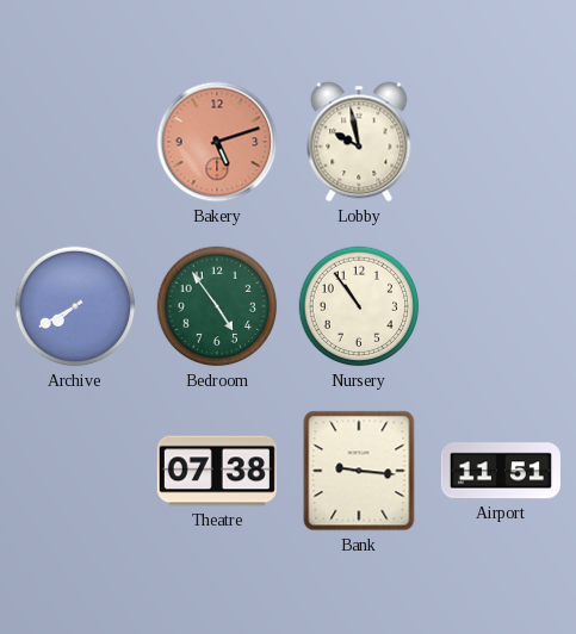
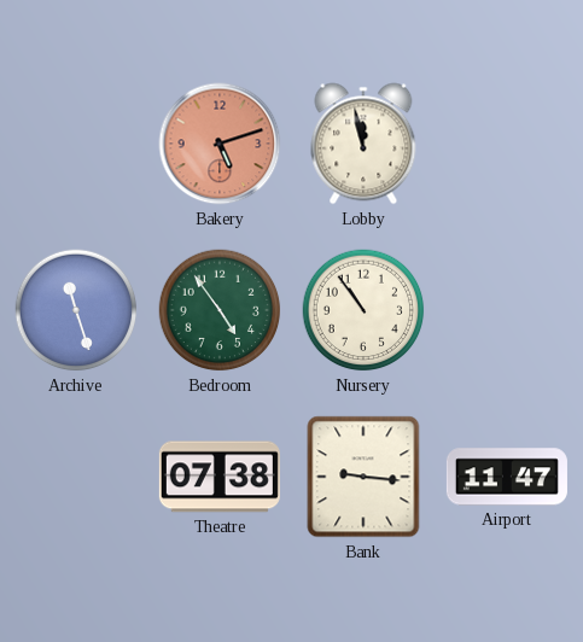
Lobby: 9:58 -> 11:58
Archive: 7:40 -> 11:27
Airport: 11:51 -> 11:47
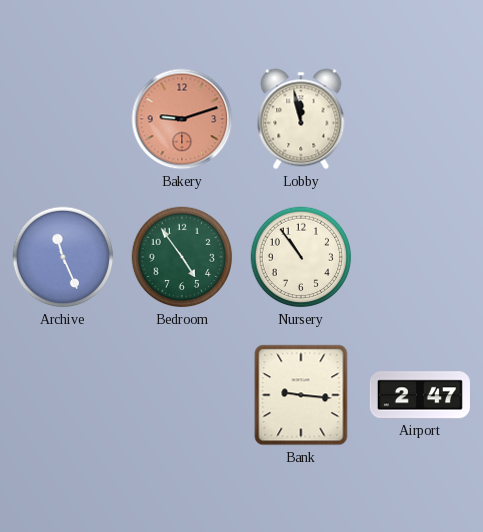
Bakery: 5:12 -> 9:12
Archive: 11:27 -> 11:26
Theatre: 07:38 -> none
Airport: 11:47 -> 2:47
